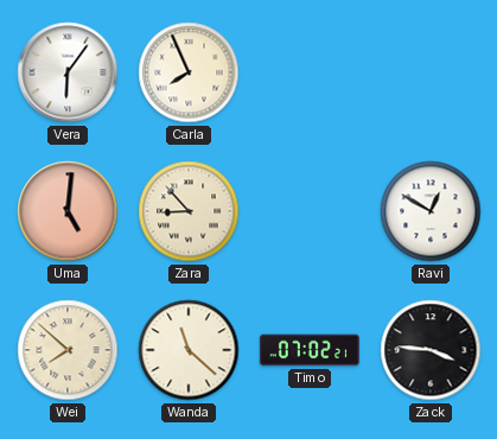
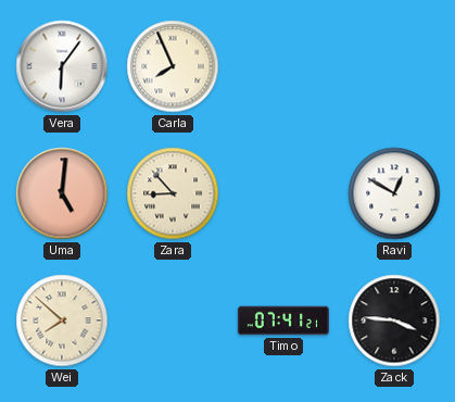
Wanda: 11:22 -> none
Timo: 07:02 -> 07:41
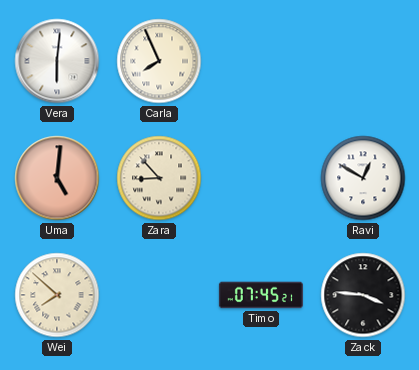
Vera: 6:06 -> 6:01
Timo: 07:41 -> 07:45
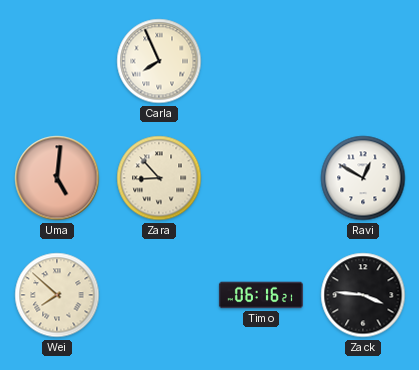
Vera: 6:01 -> none
Timo: 07:45 -> 06:16
